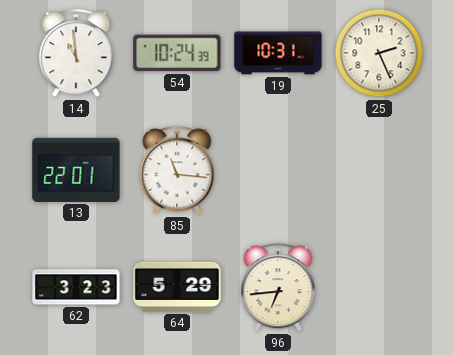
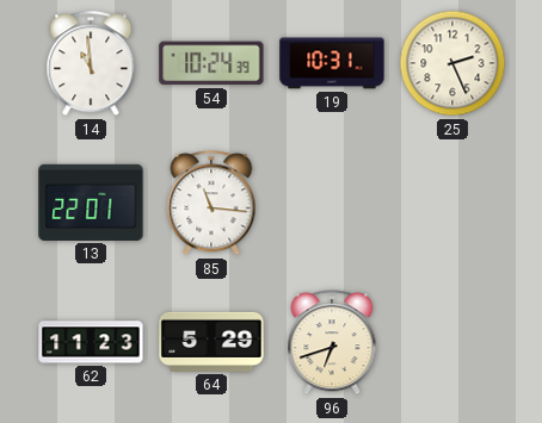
62: 3:23 -> 11:23
96: 6:44 -> 6:42
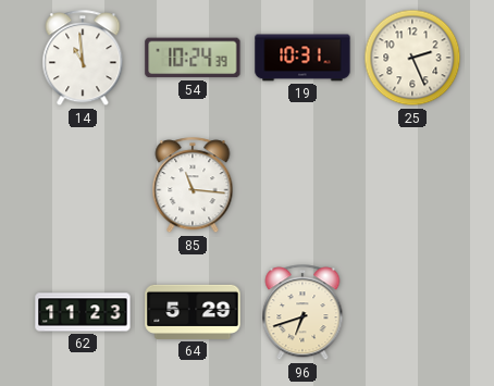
13: 22:01 -> none
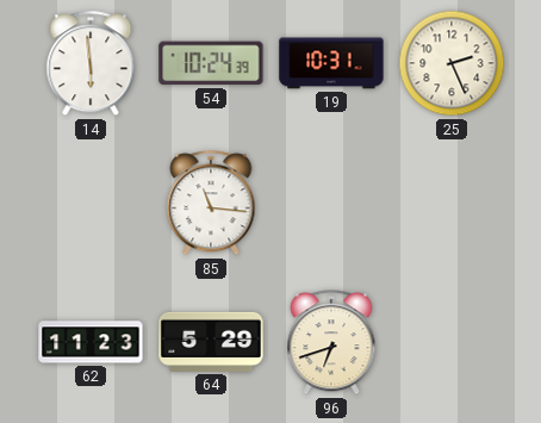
14: 10:59 -> 5:59
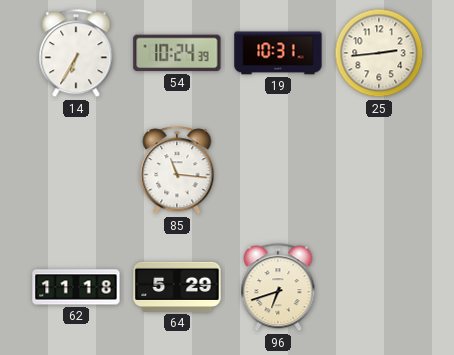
14: 5:59 -> 6:35
25: 2:26 -> 2:44
62: 11:23 -> 11:18
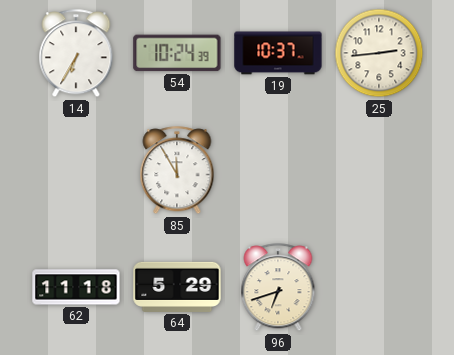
19: 10:31 -> 10:37
85: 11:16 -> 11:55
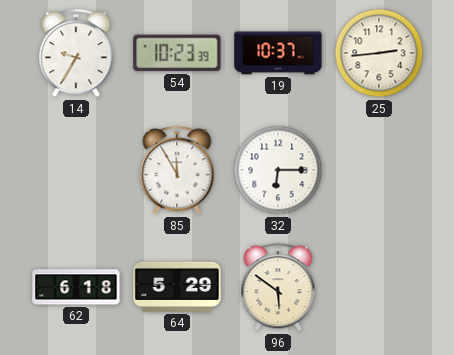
14: 6:35 -> 9:35
54: 10:24 -> 10:23
32: none -> 6:15
62: 11:18 -> 6:18
96: 6:42 -> 5:51
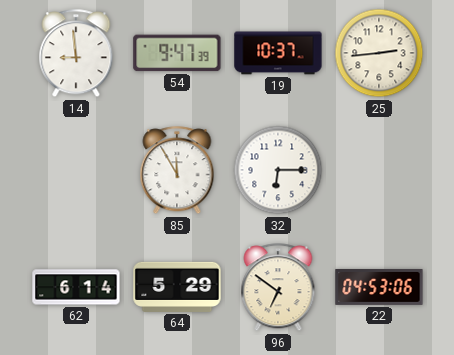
14: 9:35 -> 8:59
54: 10:23 -> 9:47
62: 6:18 -> 6:14
96: 5:51 -> 6:51
22: none -> 04:53
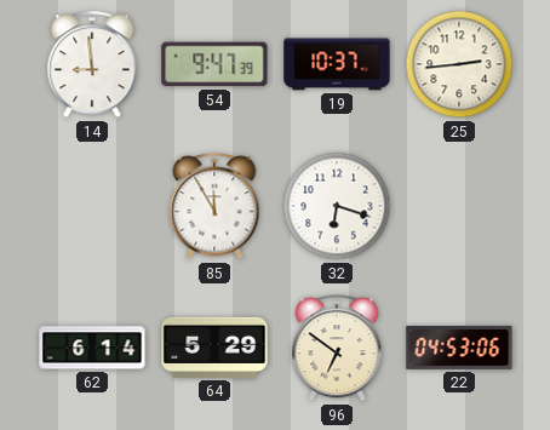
32: 6:15 -> 6:18
